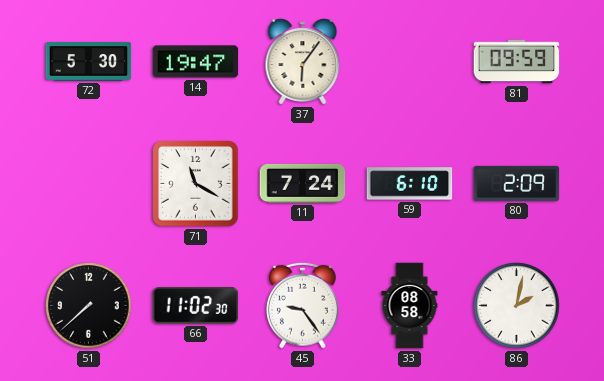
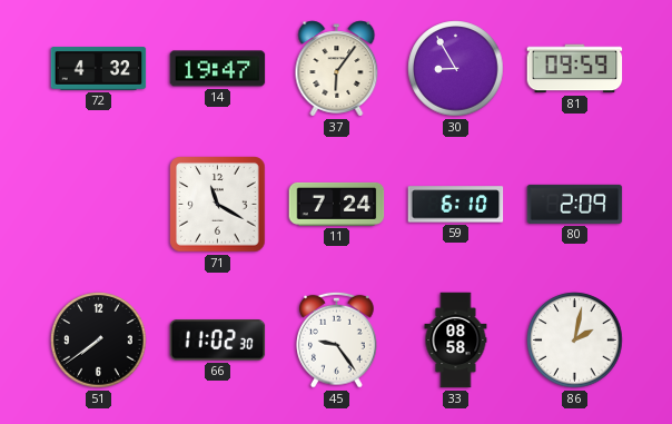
72: 5:30 -> 4:32
30: none -> 8:55
51: 7:38 -> 7:39
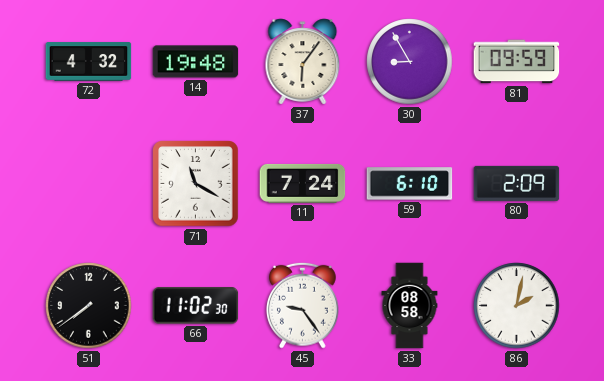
14: 19:47 -> 19:48
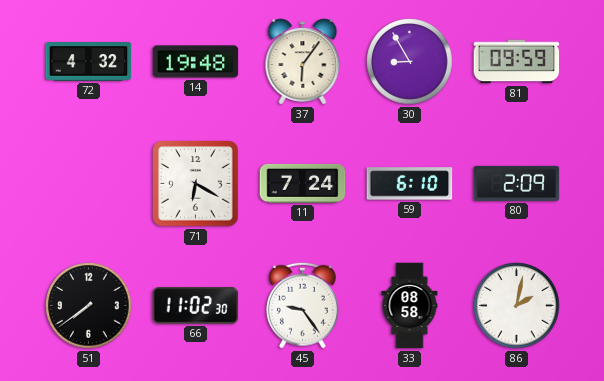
71: 11:20 -> 6:20
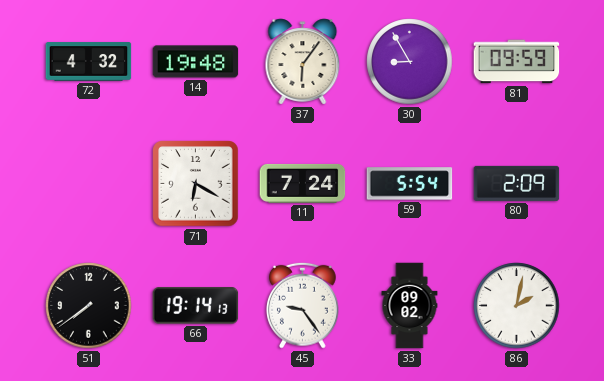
59: 6:10 -> 5:54
66: 11:02 -> 19:14
33: 08:58 -> 09:02
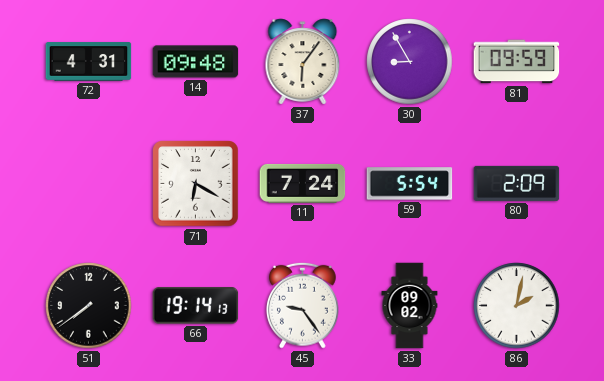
72: 4:32 -> 4:31
14: 19:48 -> 09:48
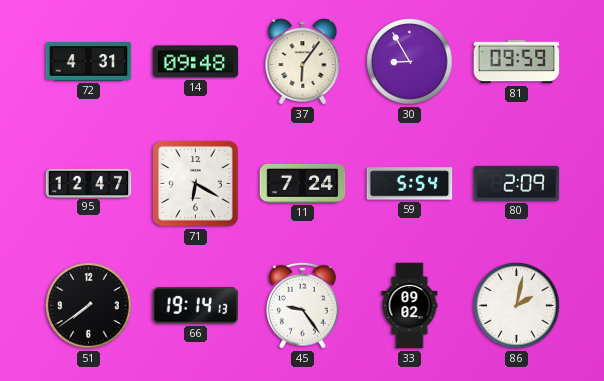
95: none -> 12:47
